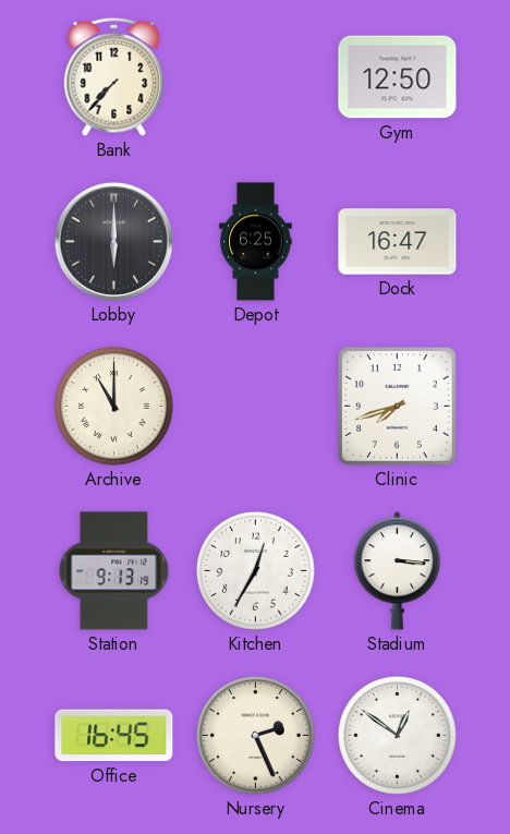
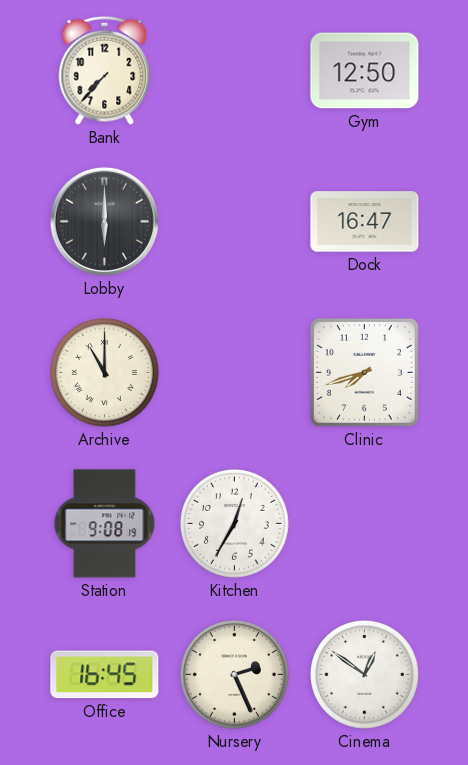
Depot: 6:25 -> none
Station: 9:13 -> 9:08
Stadium: 3:16 -> none
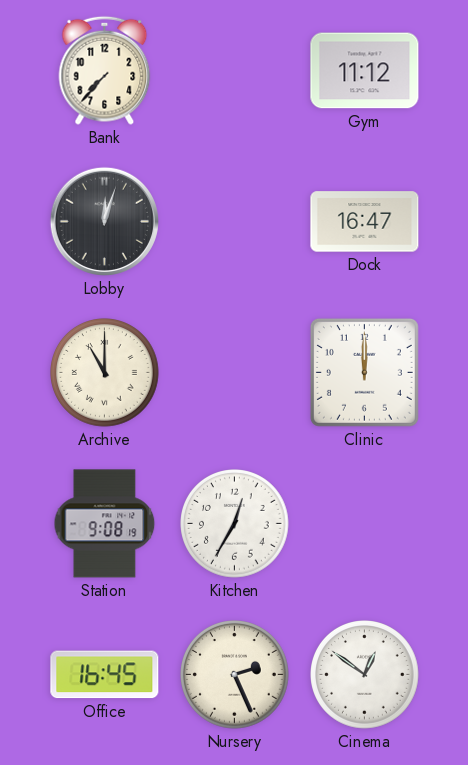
Gym: 12:50 -> 11:12
Lobby: 6:00 -> 12:03
Clinic: 7:42 -> 12:00
